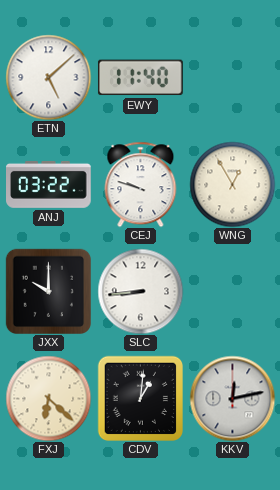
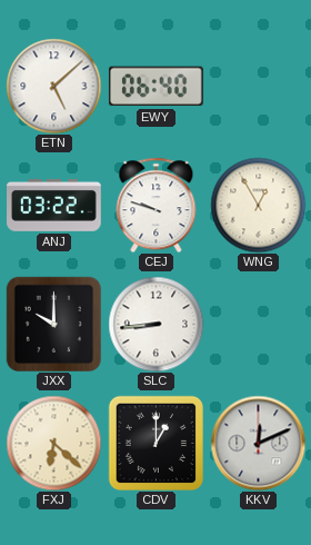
EWY: 11:40 -> 06:40
CDV: 1:01 -> 1:00
KKV: 12:13 -> 12:11
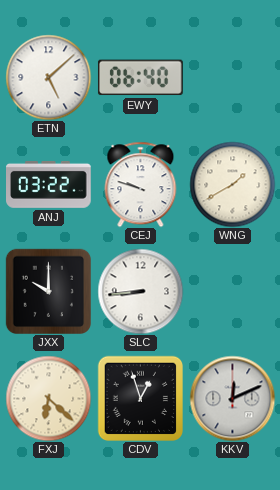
WNG: 12:55 -> 1:40
CDV: 1:00 -> 12:57
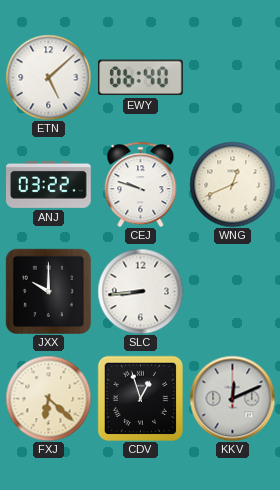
WNG: 1:40 -> 12:41
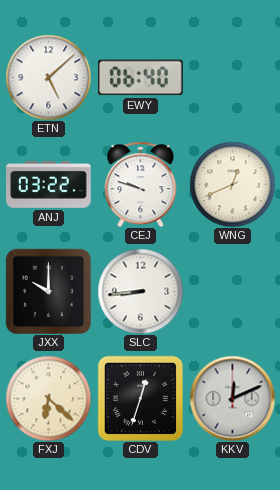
CDV: 12:57 -> 12:33
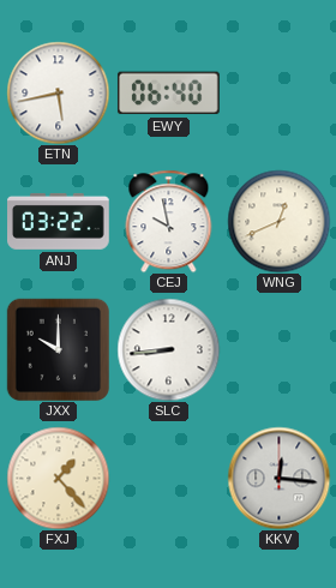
ETN: 5:08 -> 5:43
CEJ: 9:48 -> 9:58
FXJ: 6:22 -> 1:23
CDV: 12:33 -> none
KKV: 12:11 -> 12:16
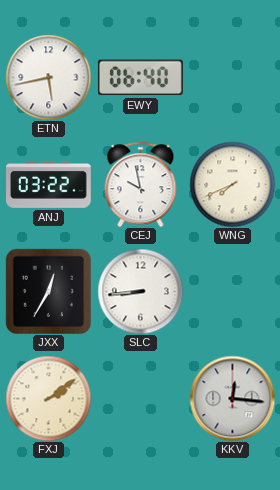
WNG: 12:41 -> 7:41
JXX: 10:00 -> 12:35
FXJ: 1:23 -> 2:09
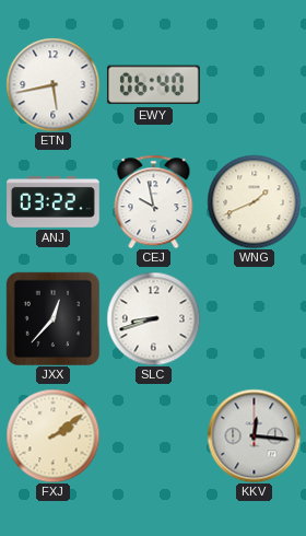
WNG: 7:41 -> 1:41
JXX: 12:35 -> 12:37
SLC: 8:44 -> 8:42
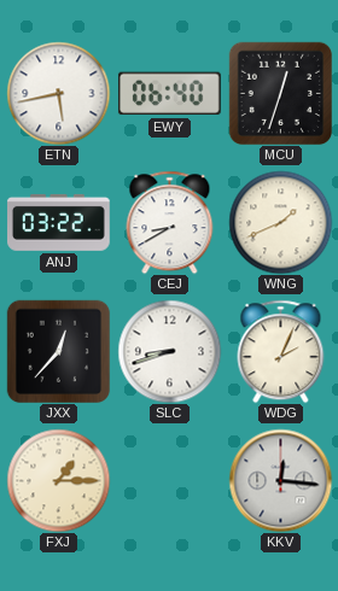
MCU: none -> 12:33
CEJ: 9:58 -> 8:40
WDG: none -> 2:04
FXJ: 2:09 -> 1:15
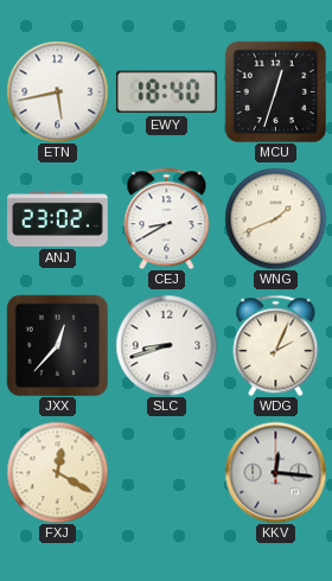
EWY: 06:40 -> 18:40
ANJ: 03:22 -> 23:02
FXJ: 1:15 -> 12:20
